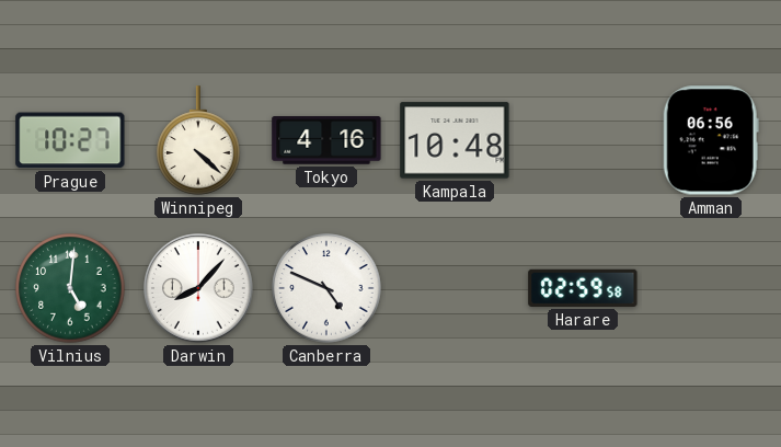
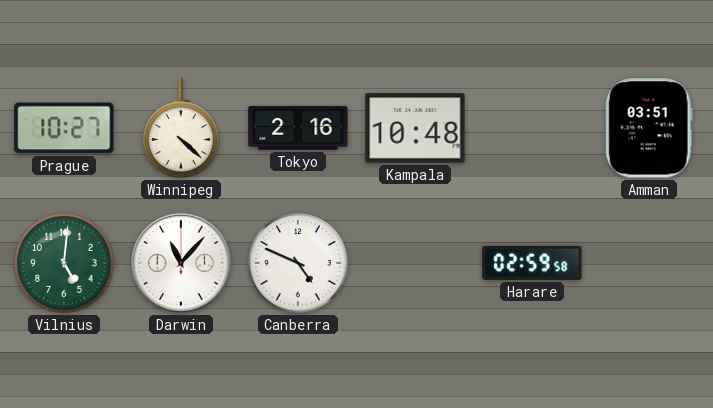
Tokyo: 4:16 -> 2:16
Amman: 06:56 -> 03:51
Darwin: 8:07 -> 11:07
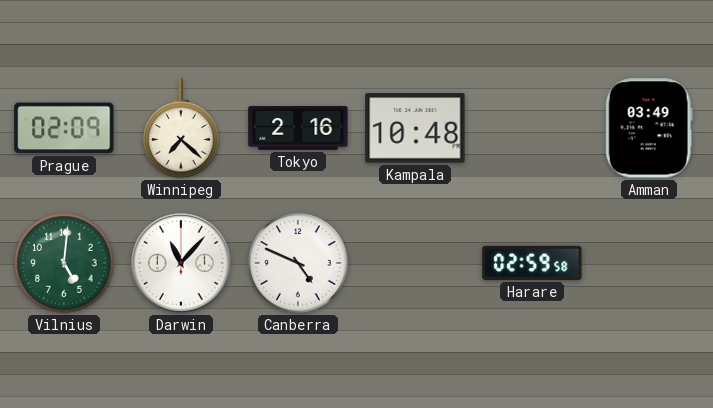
Prague: 10:27 -> 02:09
Winnipeg: 4:22 -> 7:22
Amman: 03:51 -> 03:49
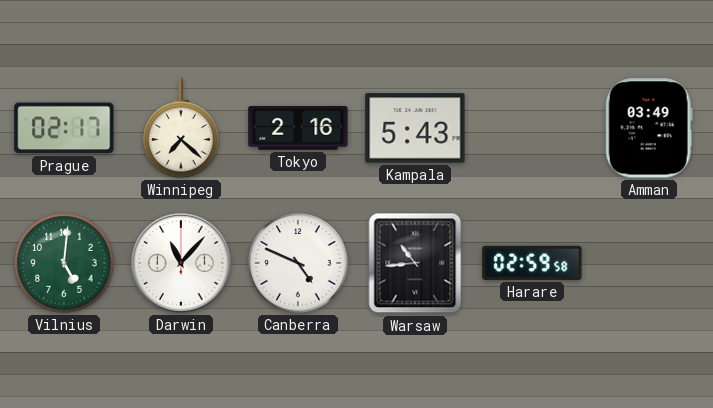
Prague: 02:09 -> 02:17
Kampala: 10:48 -> 5:43
Warsaw: none -> 10:44
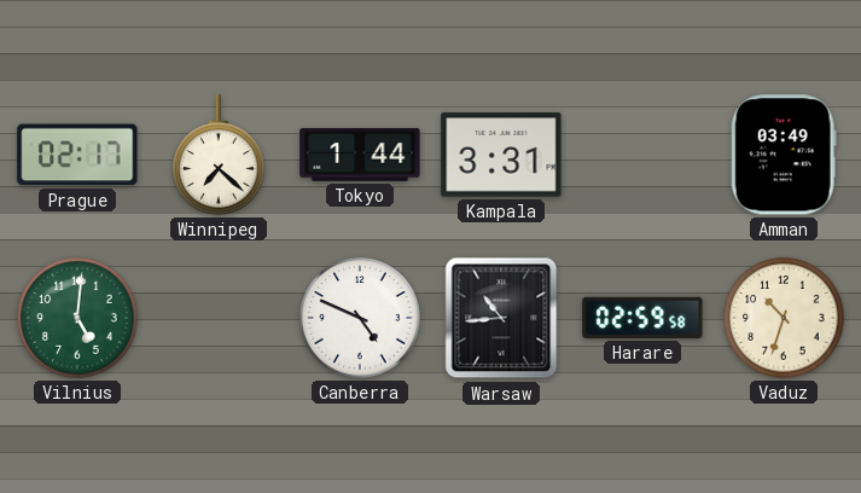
Tokyo: 2:16 -> 1:44
Kampala: 5:43 -> 3:31
Darwin: 11:07 -> none
Vaduz: none -> 10:33
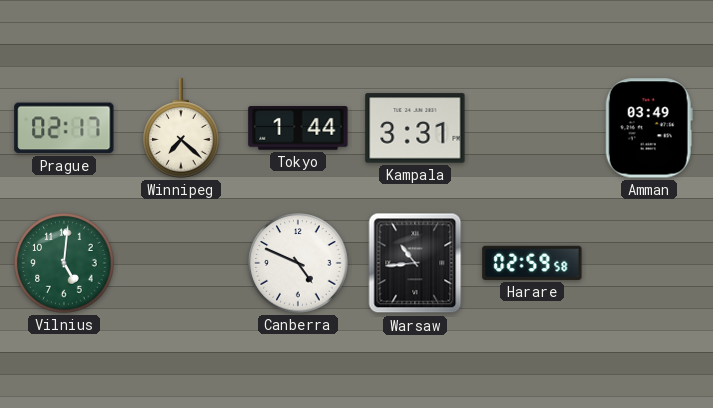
Vaduz: 10:33 -> none
